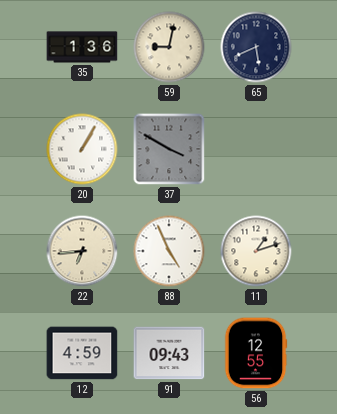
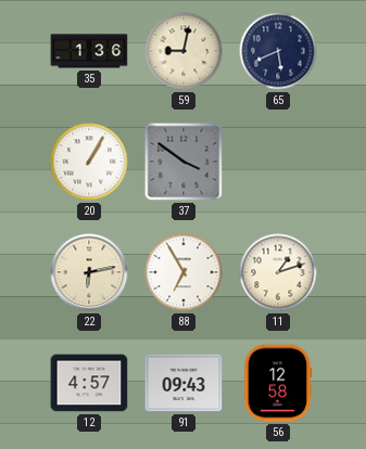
37: 3:50 -> 3:51
22: 6:44 -> 6:13
88: 4:56 -> 6:55
12: 4:59 -> 4:57
56: 12:55 -> 12:58
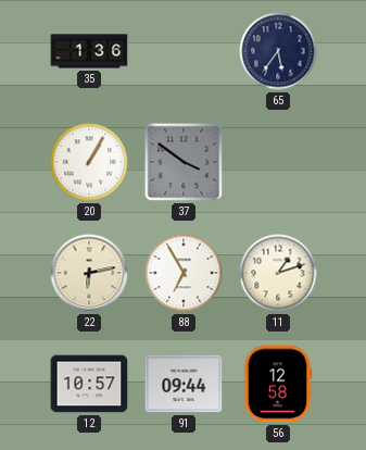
59: 9:02 -> none
65: 5:41 -> 5:36
12: 4:57 -> 10:57
91: 09:43 -> 09:44
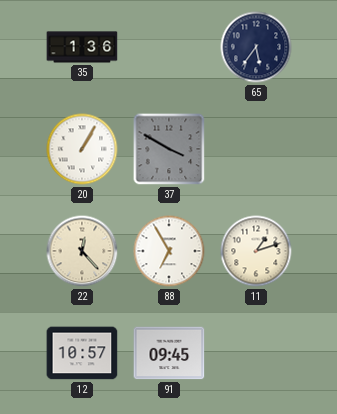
37: 3:51 -> 3:50
22: 6:13 -> 12:23
91: 09:44 -> 09:45
56: 12:58 -> none
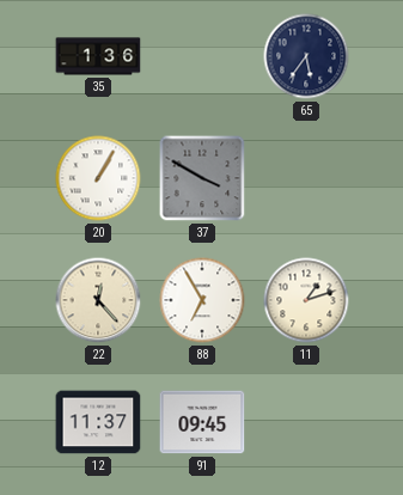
12: 10:57 -> 11:37
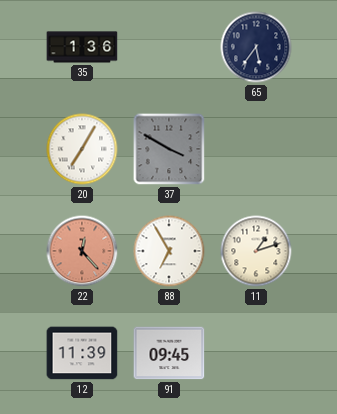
20: 1:05 -> 7:05
22 dial: cream -> salmon
12: 11:37 -> 11:39
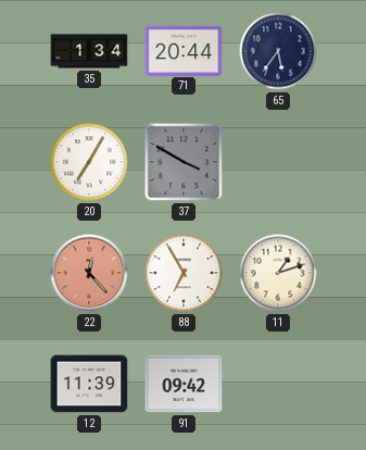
35: 1:36 -> 1:34
71: none -> 20:44
91: 09:45 -> 09:42
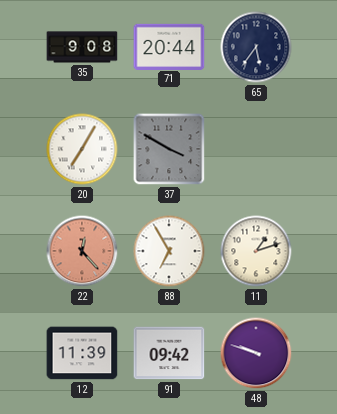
35: 1:34 -> 9:08
48: none -> 9:48
